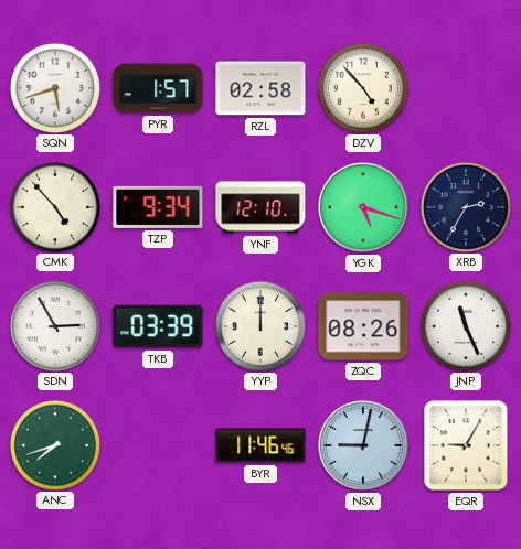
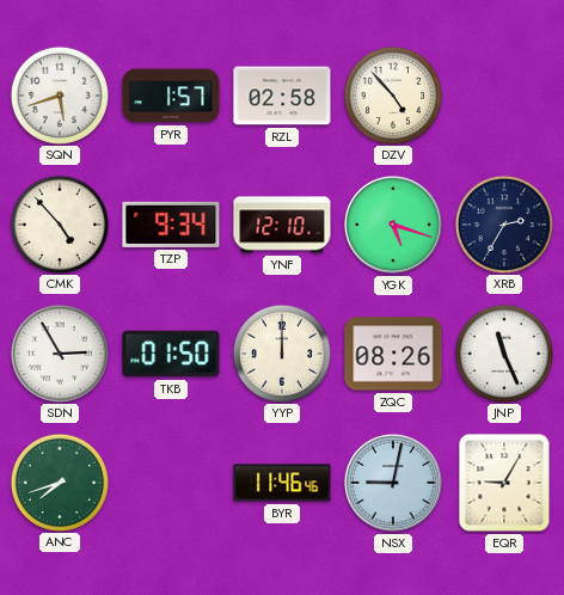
TKB: 03:39 -> 01:50
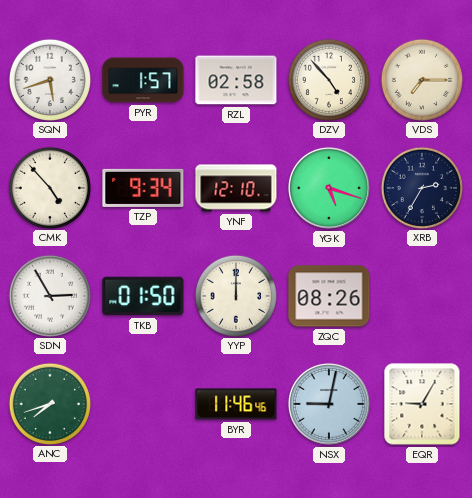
VDS: none -> 7:15
JNP: 11:26 -> none
